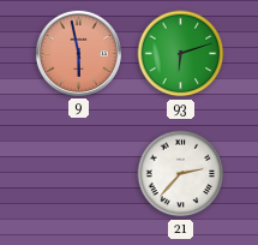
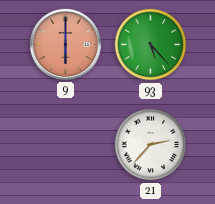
9: 5:58 -> 6:00
93: 6:12 -> 5:23
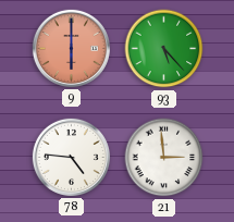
78: none -> 4:46
21: 2:37 -> 2:59
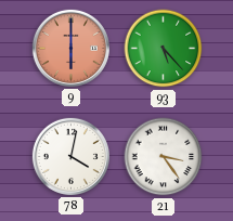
78: 4:46 -> 4:02
21: 2:59 -> 3:24
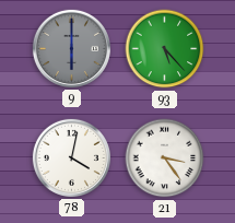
9 dial: salmon -> grey
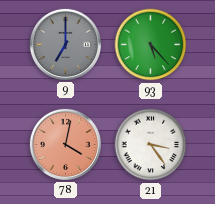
9: 6:00 -> 7:00
78 dial: white -> salmon
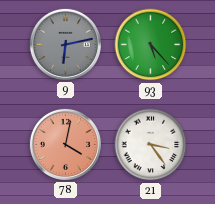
9: 7:00 -> 6:13
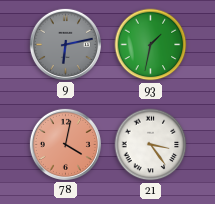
93: 5:23 -> 1:32
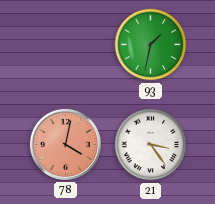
9: 6:13 -> none
